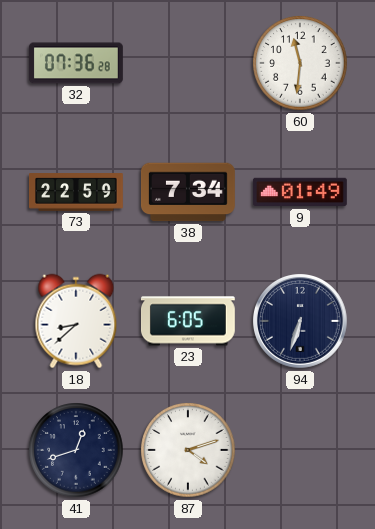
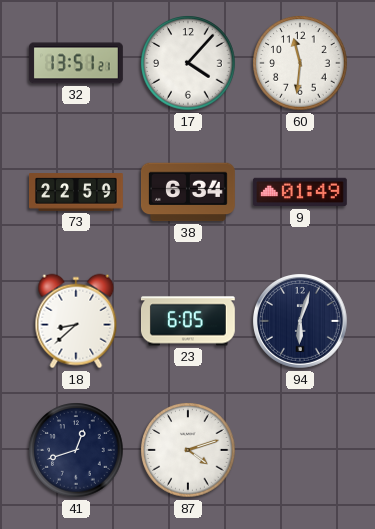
32: 07:36 -> 13:51
17: none -> 4:07
38: 7:34 -> 6:34
94: 6:33 -> 6:03
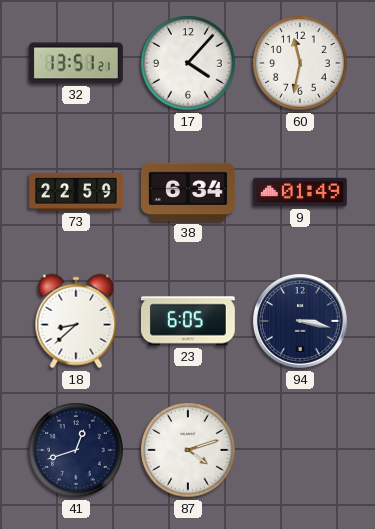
60: 11:31 -> 11:32
94: 6:03 -> 3:17
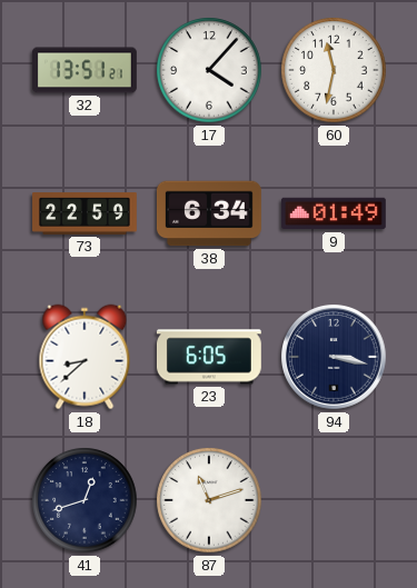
87: 4:12 -> 11:12
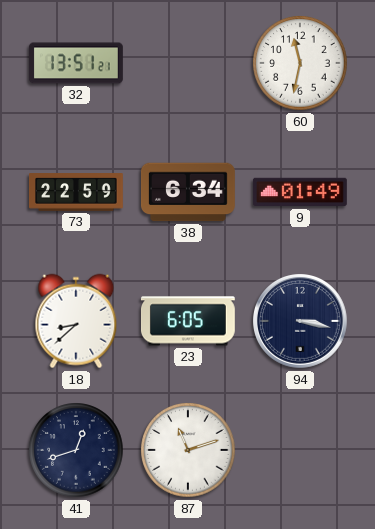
17: 4:07 -> none
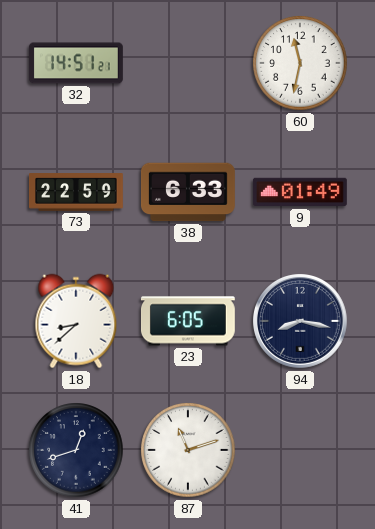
32: 13:51 -> 14:51
38: 6:34 -> 6:33
94: 3:17 -> 8:17
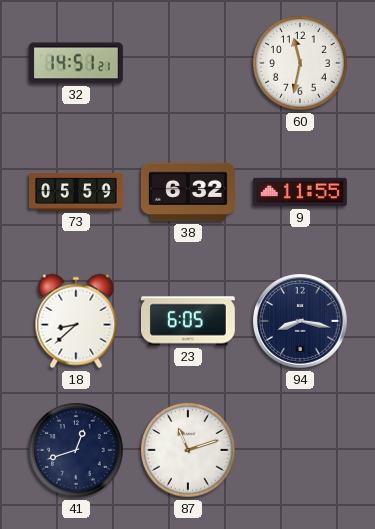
73: 22:59 -> 05:59
38: 6:33 -> 6:32
9: 01:49 -> 11:55
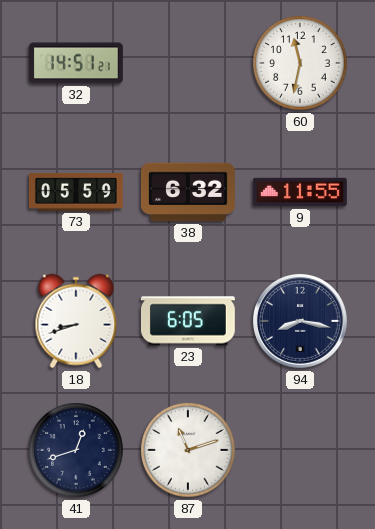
18: 8:38 -> 8:42
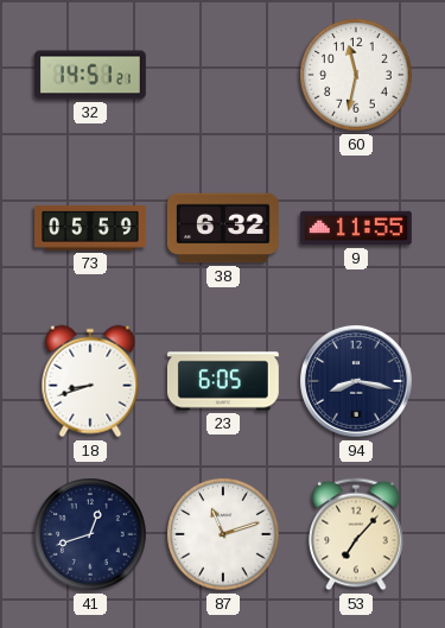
53: none -> 7:07
